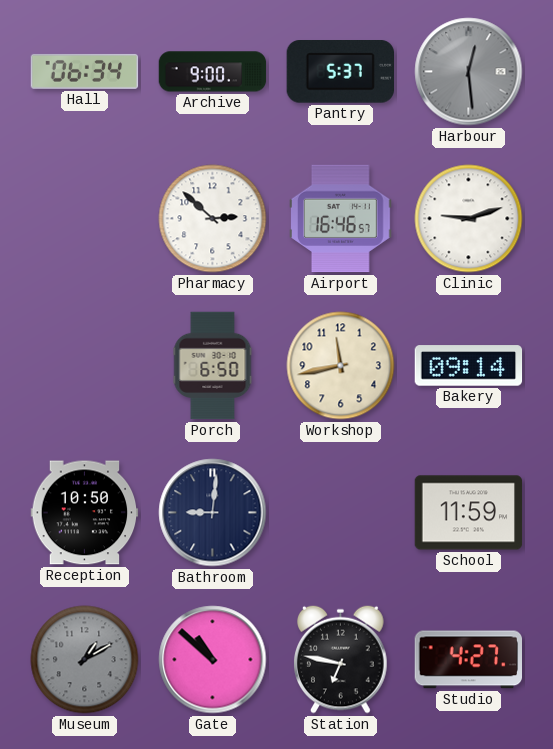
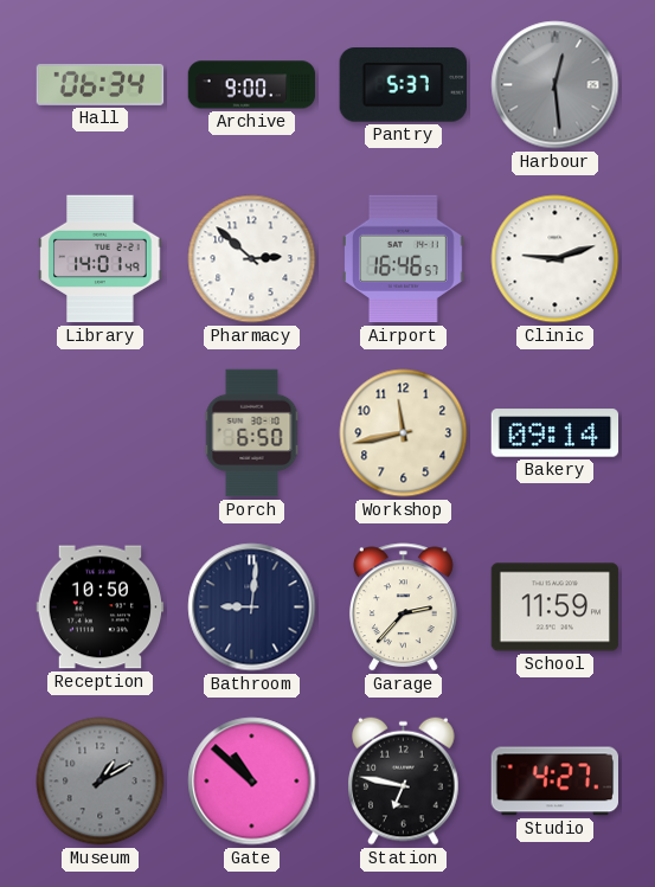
Library: none -> 14:01
Garage: none -> 2:37
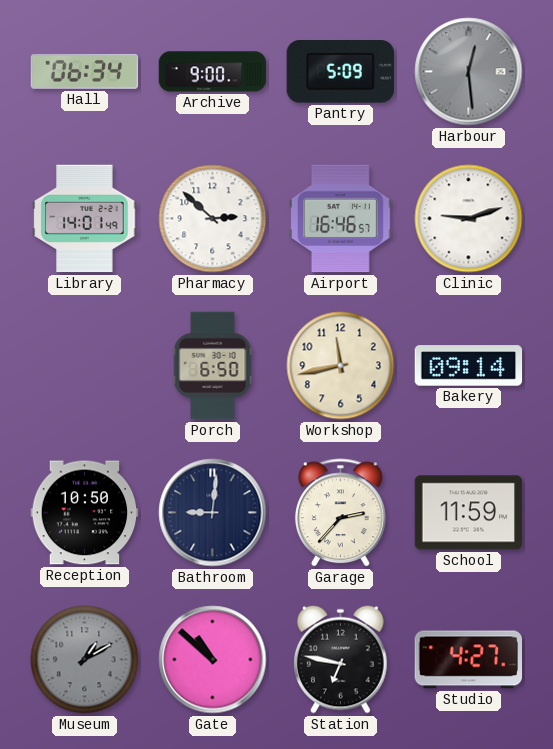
Pantry: 5:37 -> 5:09
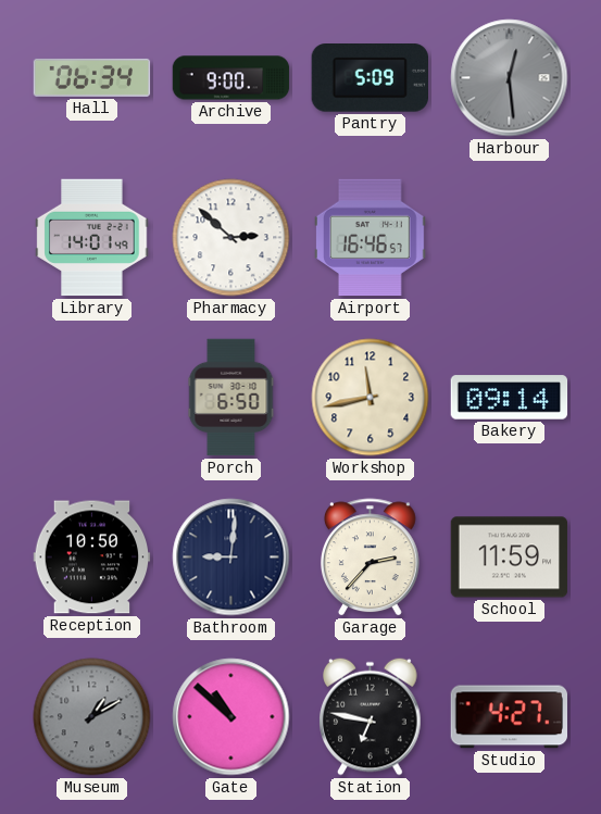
Clinic: 9:12 -> none
